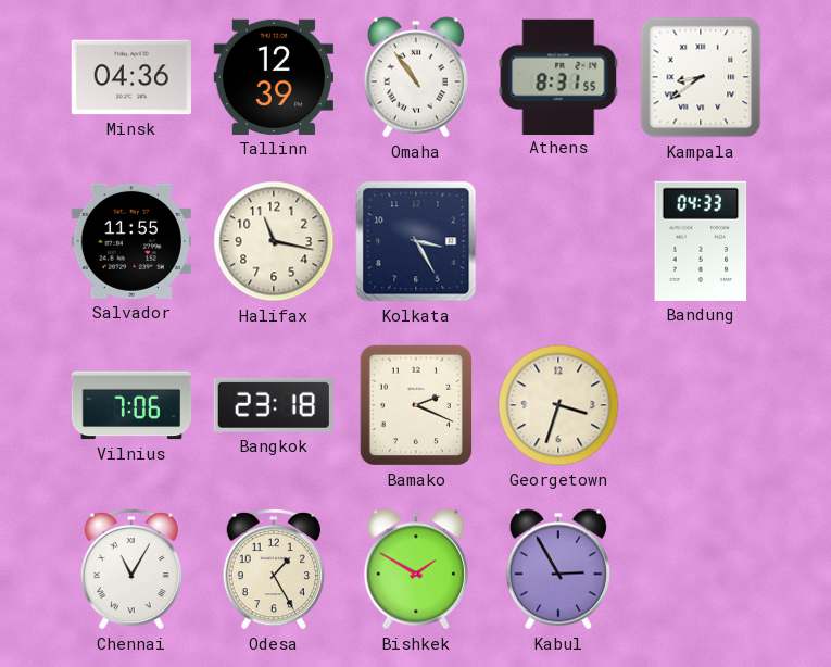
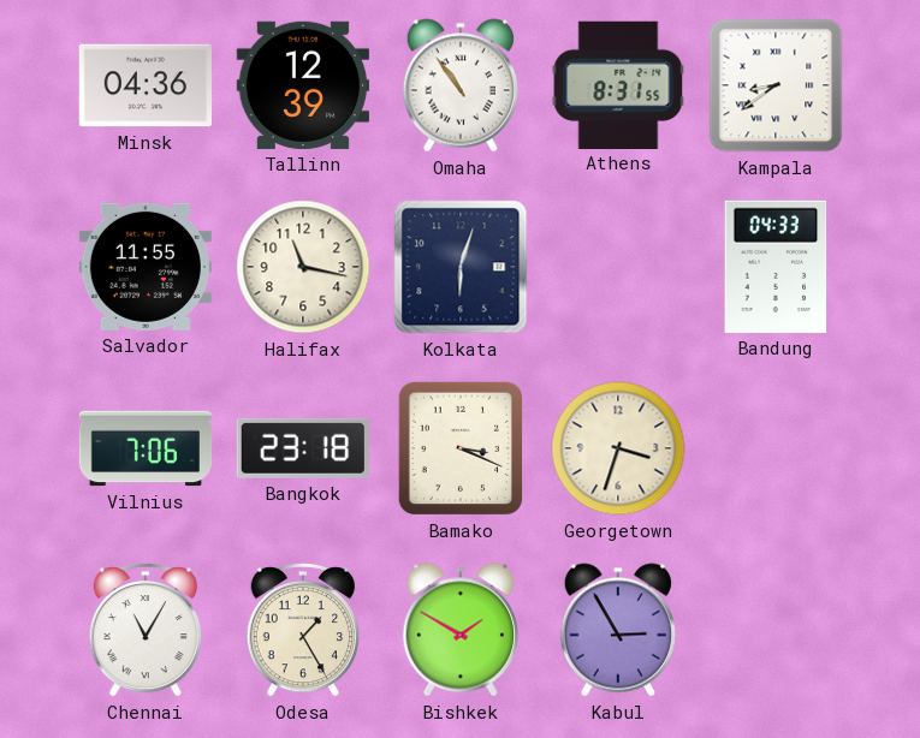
Kolkata: 3:25 -> 6:03
Bamako: 2:19 -> 3:19
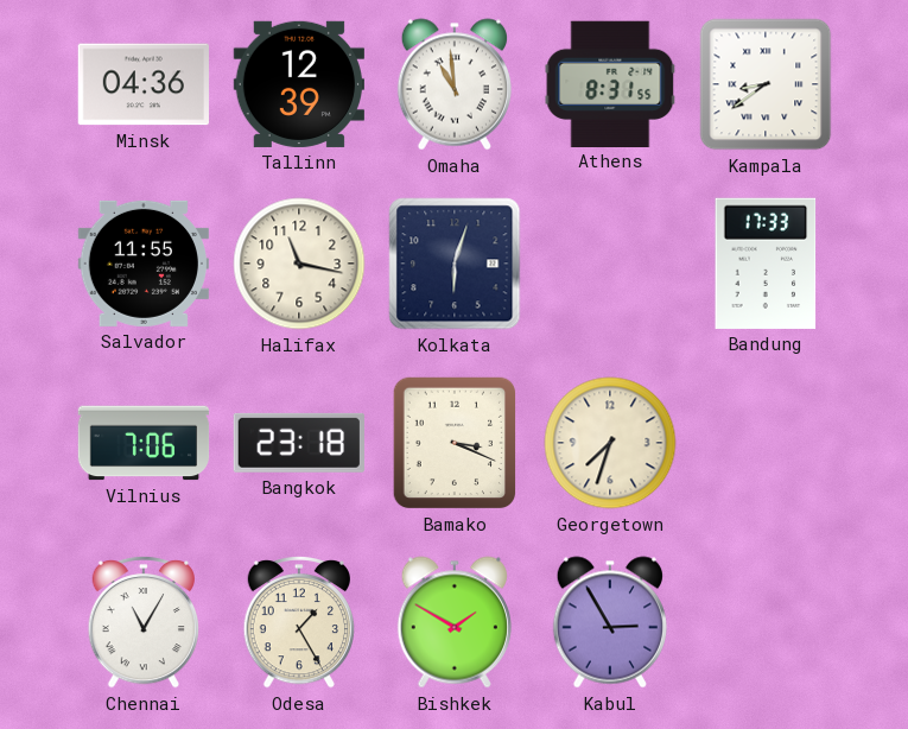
Omaha: 10:54 -> 10:59
Bandung: 04:33 -> 17:33
Georgetown: 3:33 -> 7:33
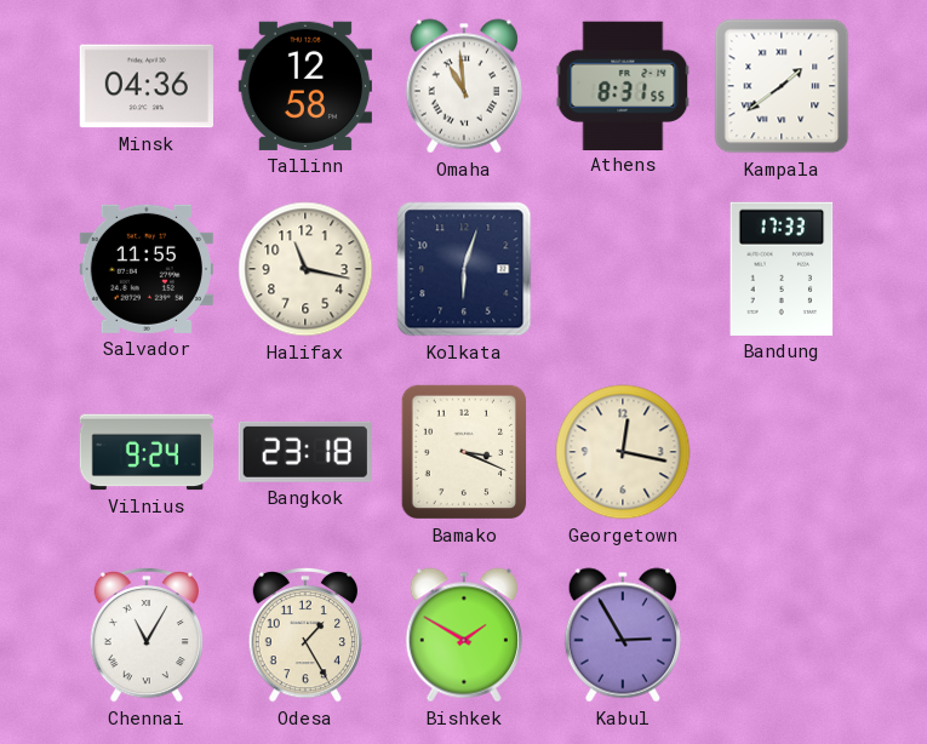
Tallinn: 12:39 -> 12:58
Kampala: 8:39 -> 1:39
Vilnius: 7:06 -> 9:24
Georgetown: 7:33 -> 12:17
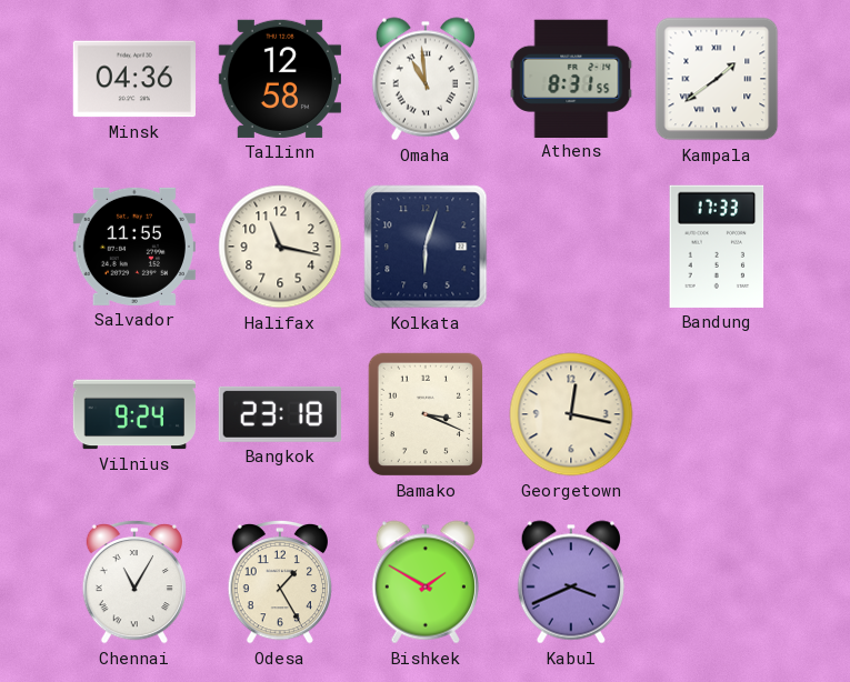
Kabul: 2:55 -> 3:41
